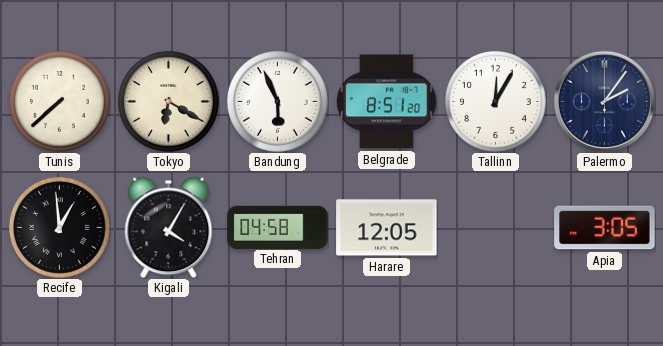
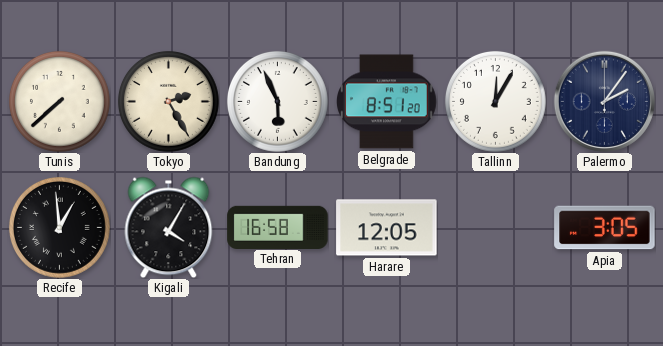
Tokyo: 6:20 -> 2:25
Tehran: 04:58 -> 16:58
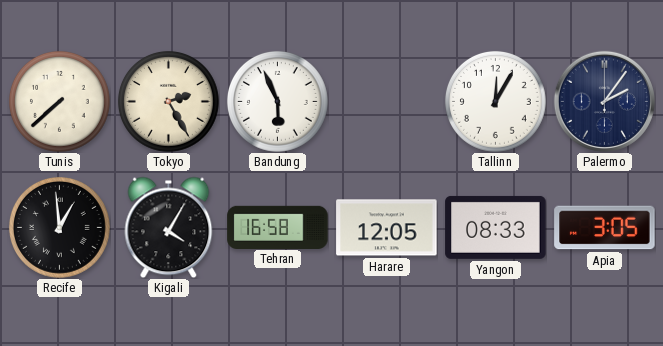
Belgrade: 8:51 -> none
Yangon: none -> 08:33
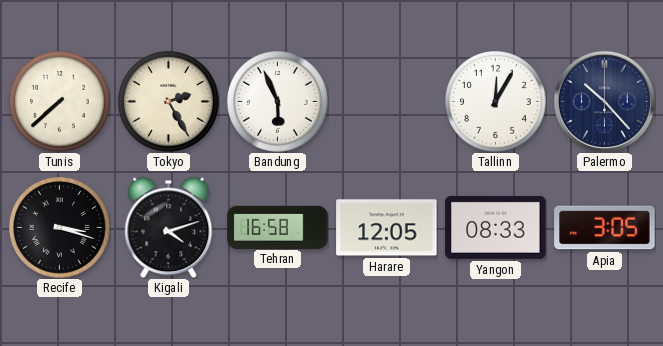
Palermo: 2:06 -> 10:23
Recife: 12:59 -> 3:18
Kigali: 4:05 -> 4:12
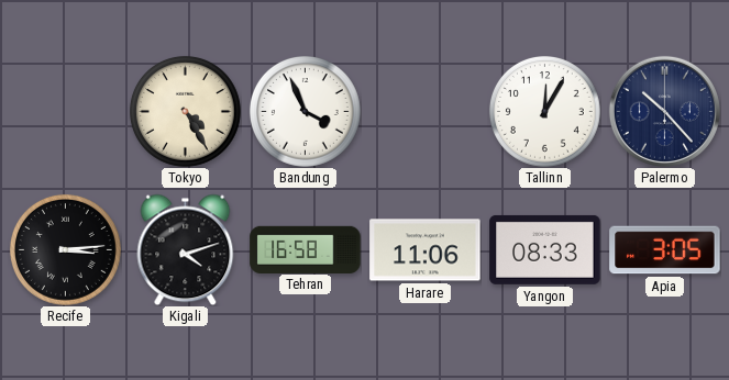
Tunis: 7:38 -> none
Tokyo: 2:25 -> 4:25
Bandung: 5:56 -> 3:56
Recife: 3:18 -> 3:14
Harare: 12:05 -> 11:06
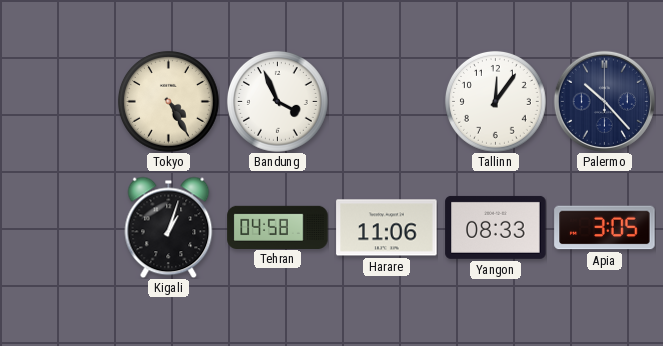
Tallinn: 12:05 -> 12:06
Recife: 3:14 -> none
Kigali: 4:12 -> 1:03
Tehran: 16:58 -> 04:58
